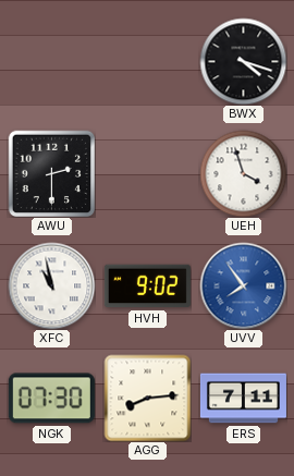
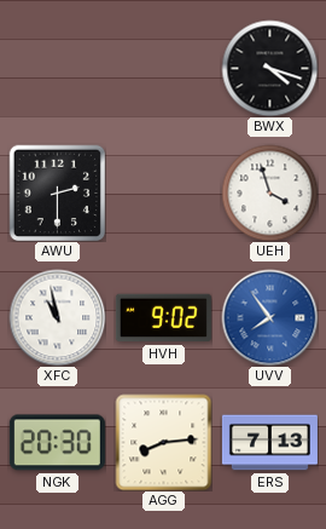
NGK: 07:30 -> 20:30
ERS: 7:11 -> 7:13
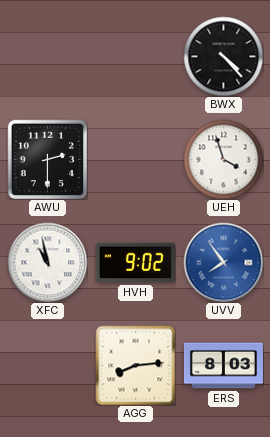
BWX: 4:18 -> 4:23
NGK: 20:30 -> none
ERS: 7:13 -> 8:03
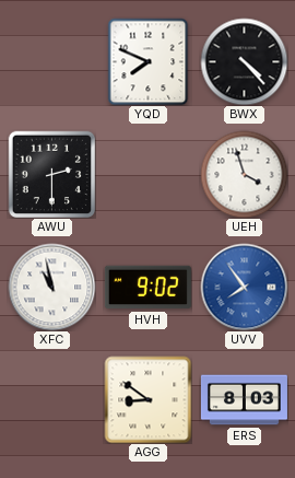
YQD: none -> 7:49
AGG: 8:14 -> 8:51
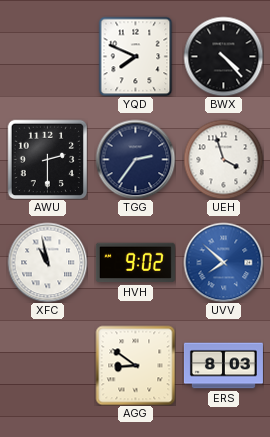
TGG: none -> 2:36
UVV: 7:54 -> 7:52
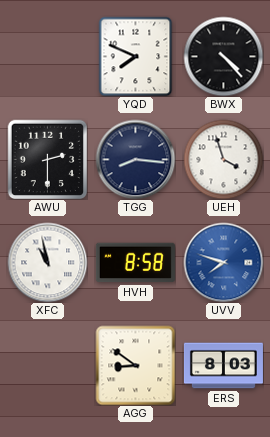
TGG: 2:36 -> 8:16
HVH: 9:02 -> 8:58
UVV: 7:52 -> 7:48
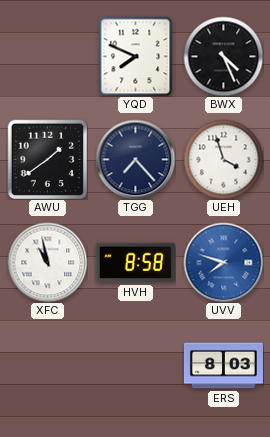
BWX: 4:23 -> 4:26
AWU: 2:30 -> 1:39
TGG: 8:16 -> 7:23
AGG: 8:51 -> none
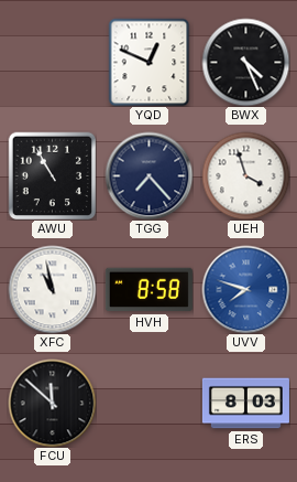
YQD: 7:49 -> 12:49
AWU: 1:39 -> 10:55
FCU: none -> 11:52
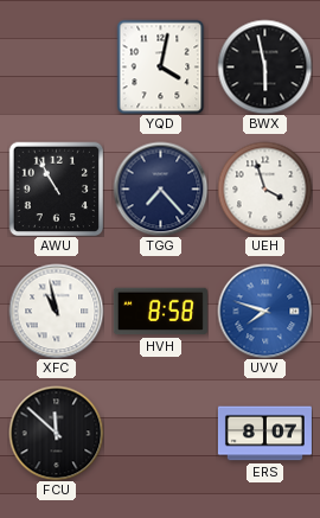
YQD: 12:49 -> 4:02
BWX: 4:26 -> 5:58
ERS: 8:03 -> 8:07
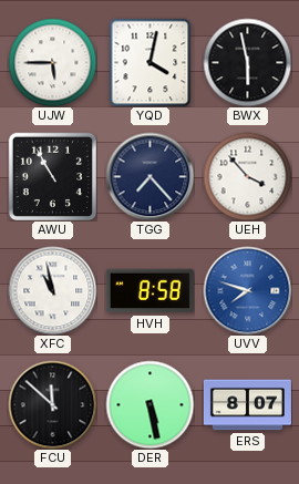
UJW: none -> 5:45
UEH: 3:57 -> 3:53
DER: none -> 5:28
